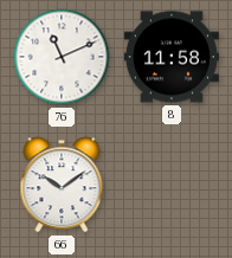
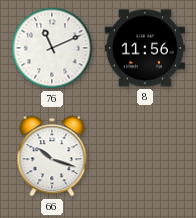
8: 11:58 -> 11:56
66: 10:09 -> 10:18
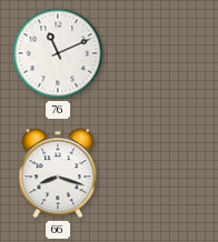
8: 11:56 -> none
66: 10:18 -> 8:18
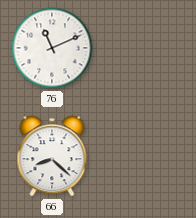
66: 8:18 -> 8:22
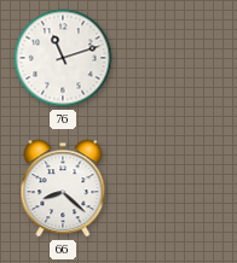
76: 11:11 -> 11:12
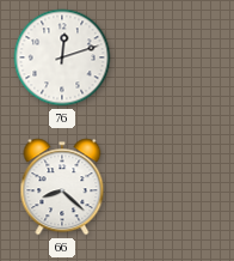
76: 11:12 -> 12:12
